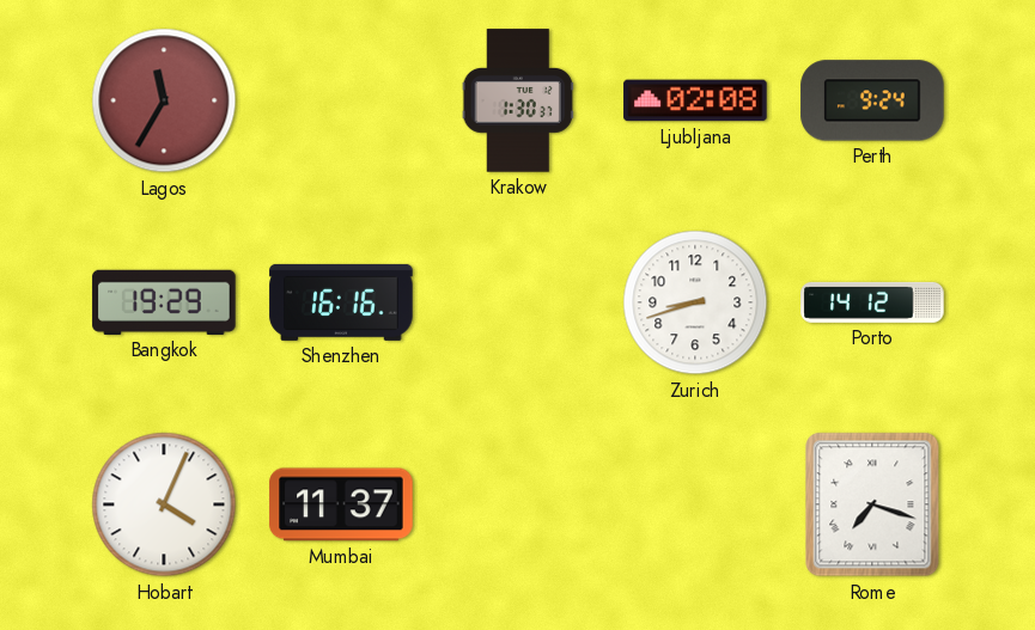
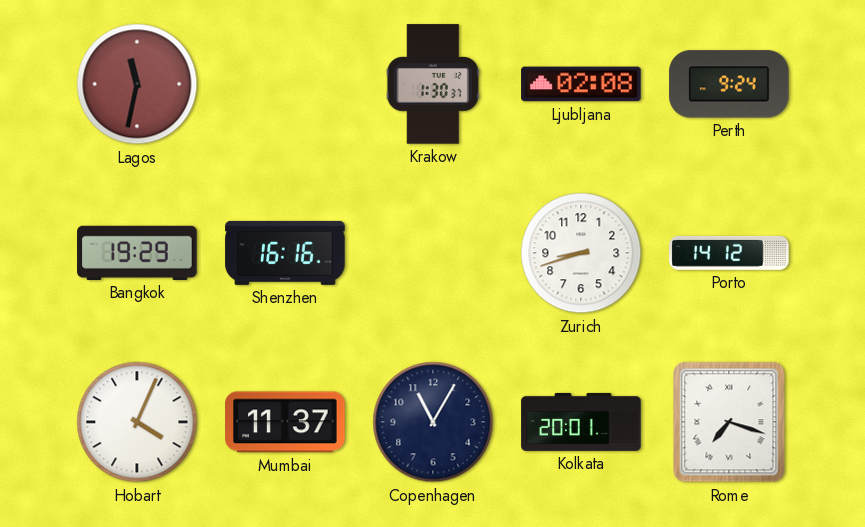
Lagos: 11:35 -> 11:32
Copenhagen: none -> 11:05
Kolkata: none -> 20:01
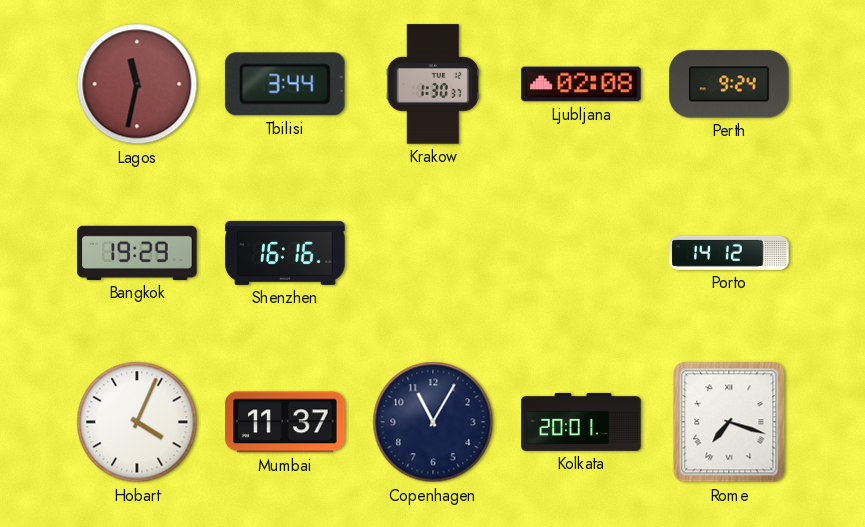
Tbilisi: none -> 3:44
Zurich: 8:42 -> none
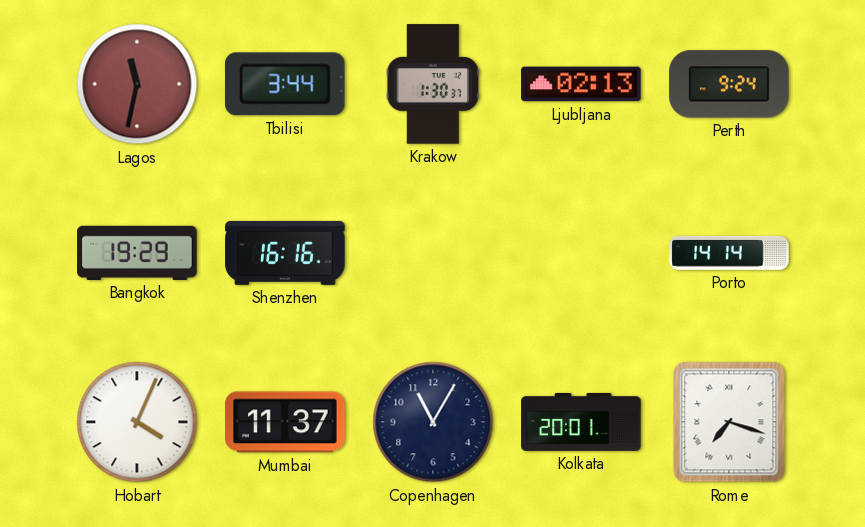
Ljubljana: 02:08 -> 02:13
Porto: 14:12 -> 14:14
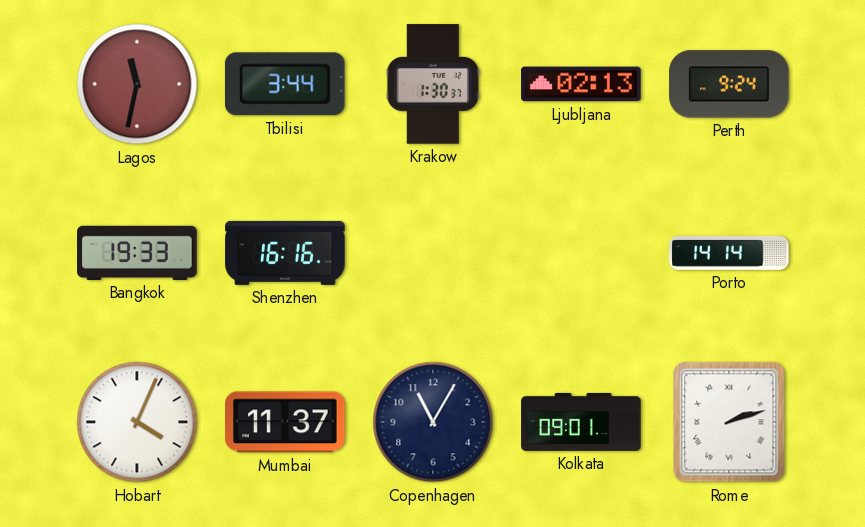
Bangkok: 19:29 -> 19:33
Kolkata: 20:01 -> 09:01
Rome: 7:18 -> 2:12
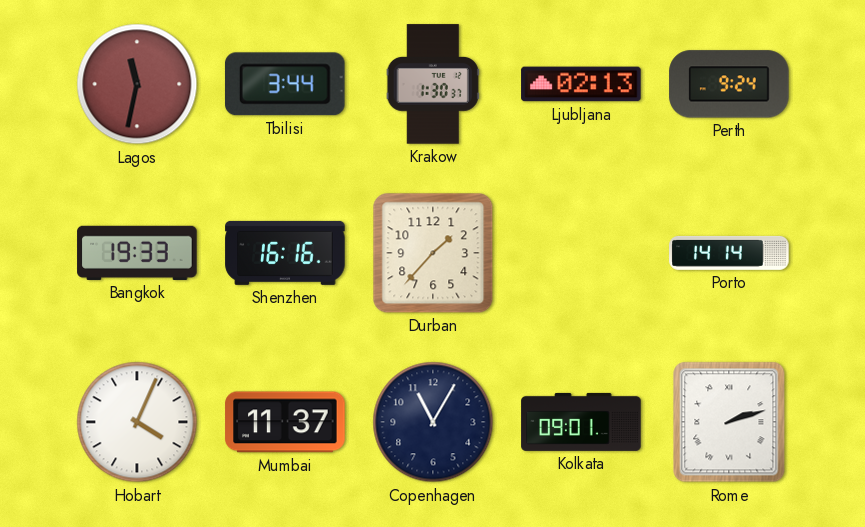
Durban: none -> 1:37
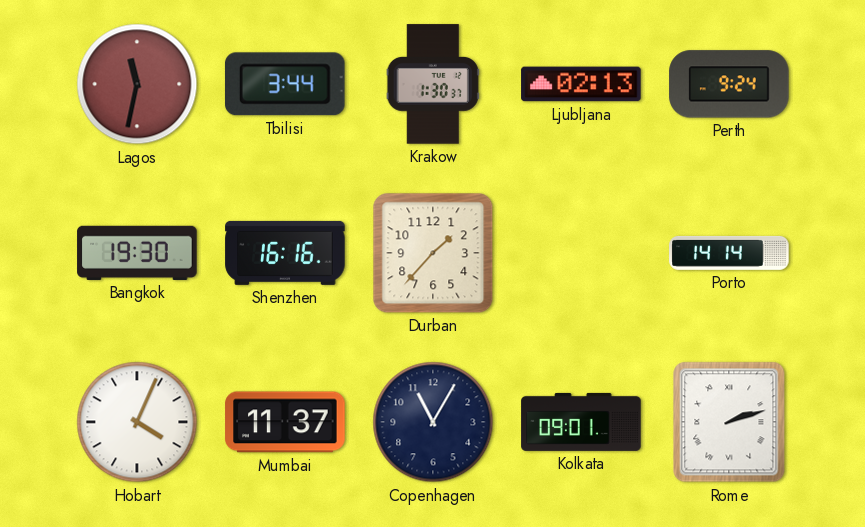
Bangkok: 19:33 -> 19:30
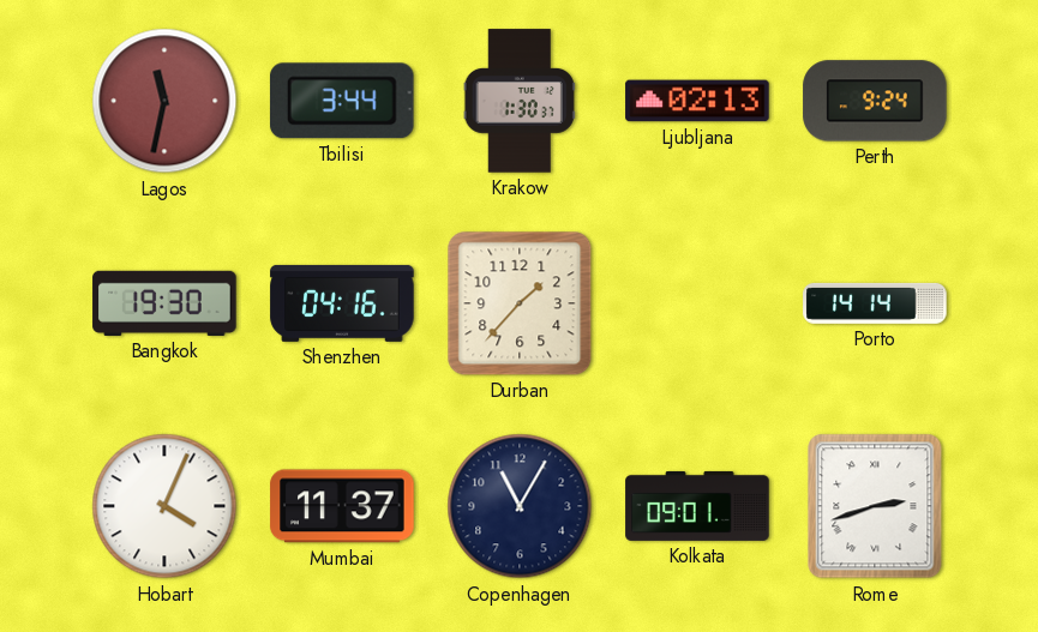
Shenzhen: 16:16 -> 04:16
Rome: 2:12 -> 2:42
